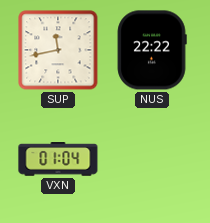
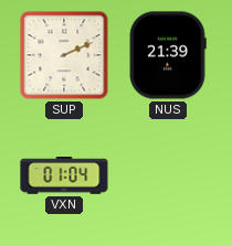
SUP: 11:43 -> 2:11
NUS: 22:22 -> 21:39
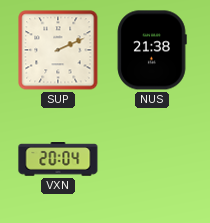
NUS: 21:39 -> 21:38
VXN: 01:04 -> 20:04
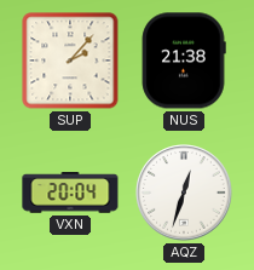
SUP: 2:11 -> 2:07
AQZ: none -> 12:33
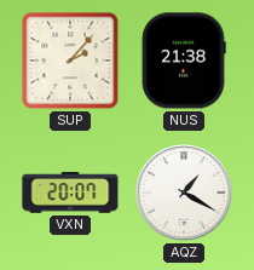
VXN: 20:04 -> 20:07
AQZ: 12:33 -> 1:20
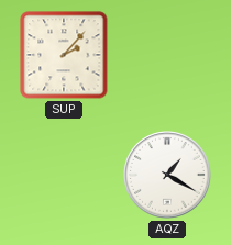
NUS: 21:38 -> none
VXN: 20:07 -> none
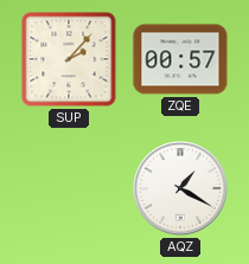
ZQE: none -> 00:57
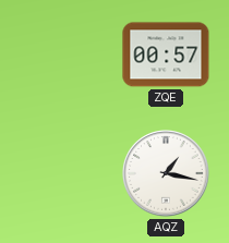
SUP: 2:07 -> none
AQZ: 1:20 -> 1:17
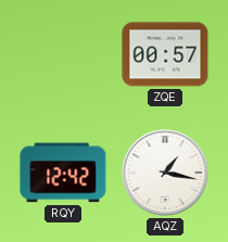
RQY: none -> 12:42
